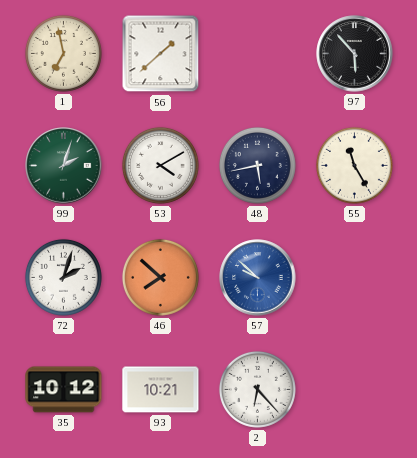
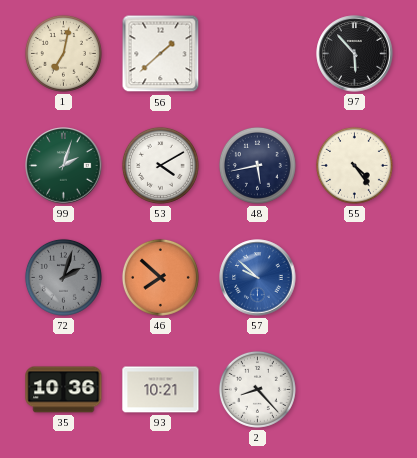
1: 6:58 -> 7:02
55: 11:25 -> 4:24
72 dial: white -> grey
35: 10:12 -> 10:36
2: 6:23 -> 8:23
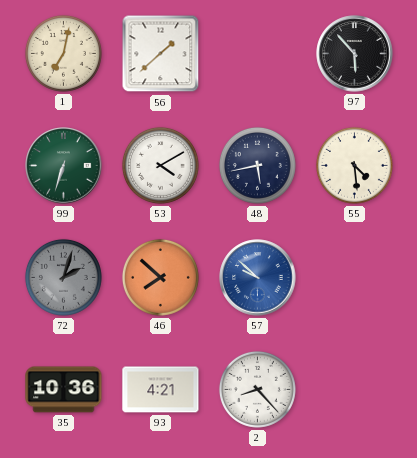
99: 2:03 -> 6:33
55: 4:24 -> 4:29
93: 10:21 -> 4:21
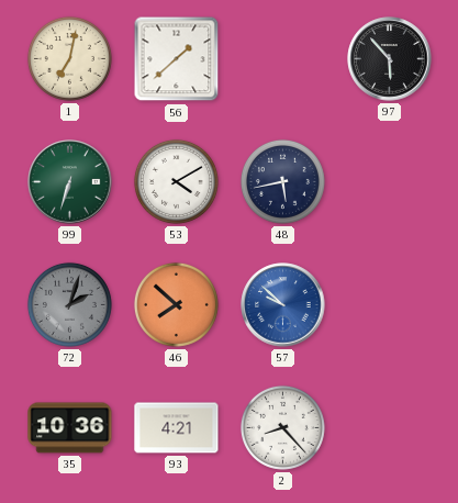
55: 4:29 -> none
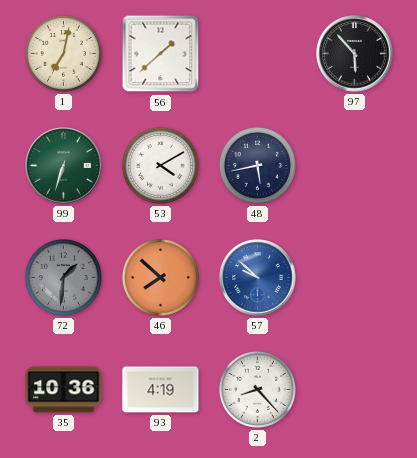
72: 2:03 -> 1:31
93: 4:21 -> 4:19
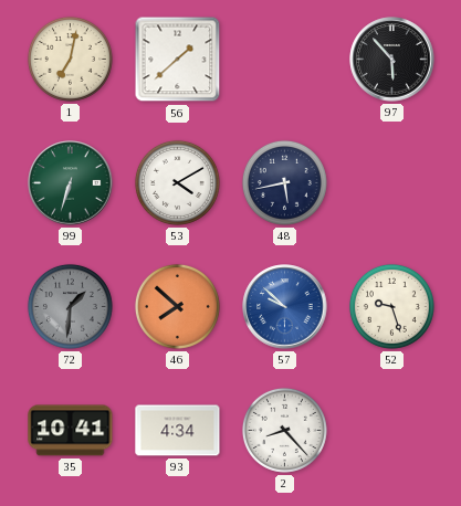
52: none -> 9:27
35: 10:36 -> 10:41
93: 4:19 -> 4:34
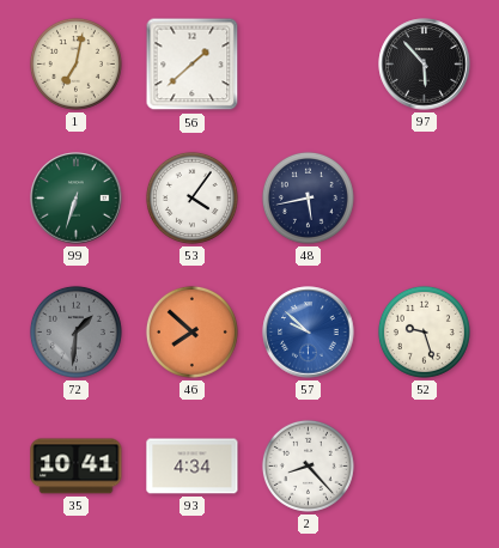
53: 4:10 -> 4:06
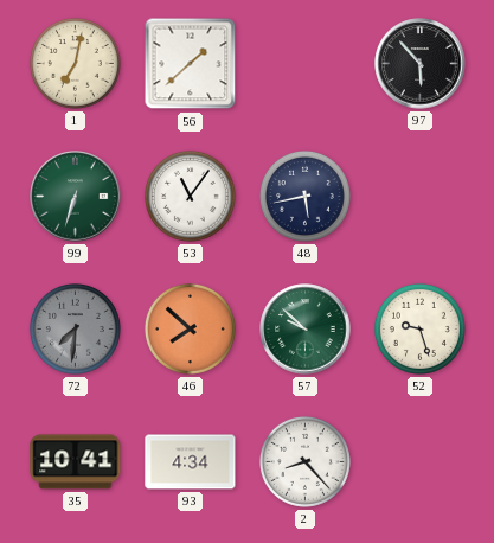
53: 4:06 -> 11:06
72: 1:31 -> 7:31
57 dial: blue -> green
